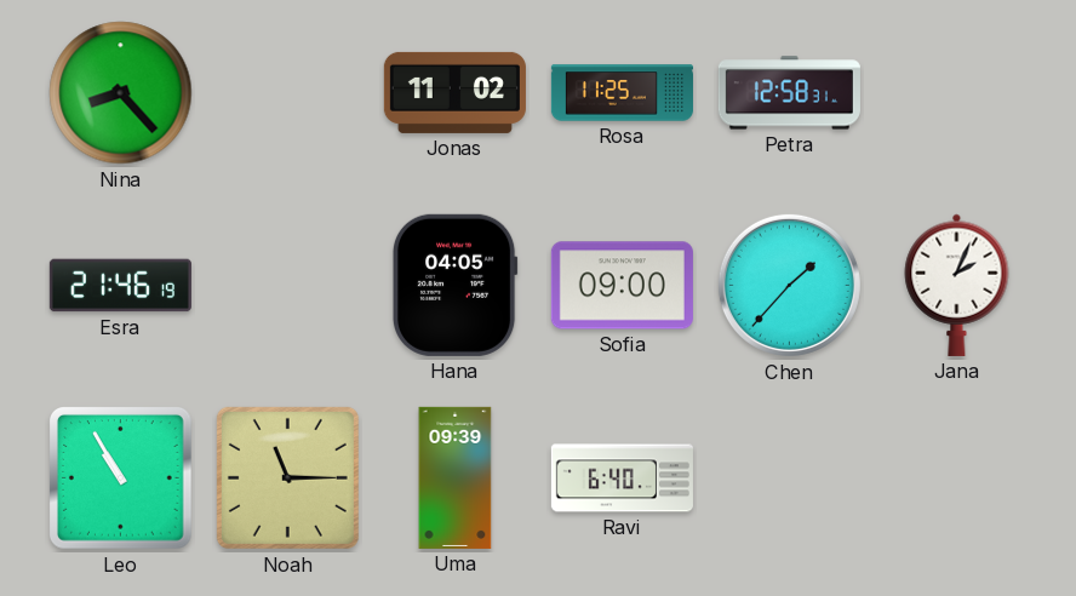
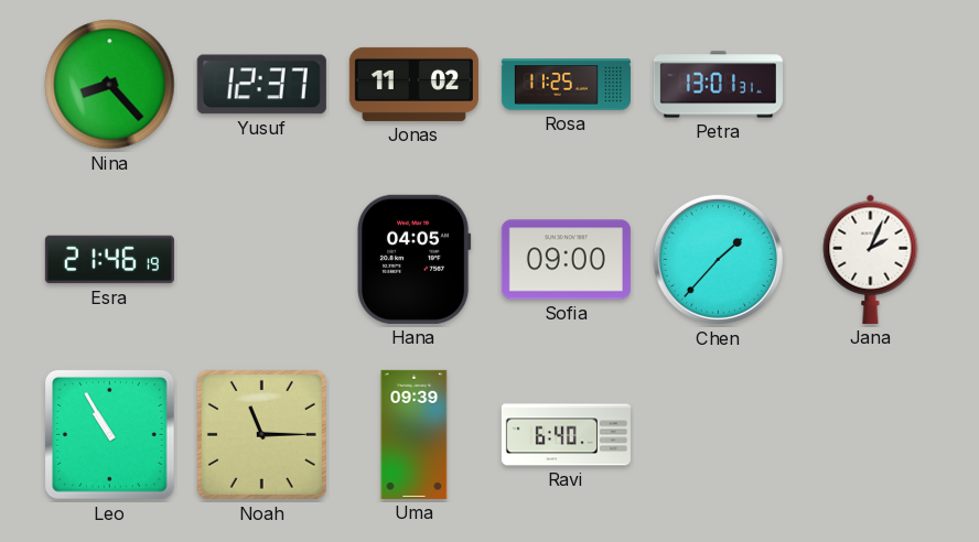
Yusuf: none -> 12:37
Petra: 12:58 -> 13:01
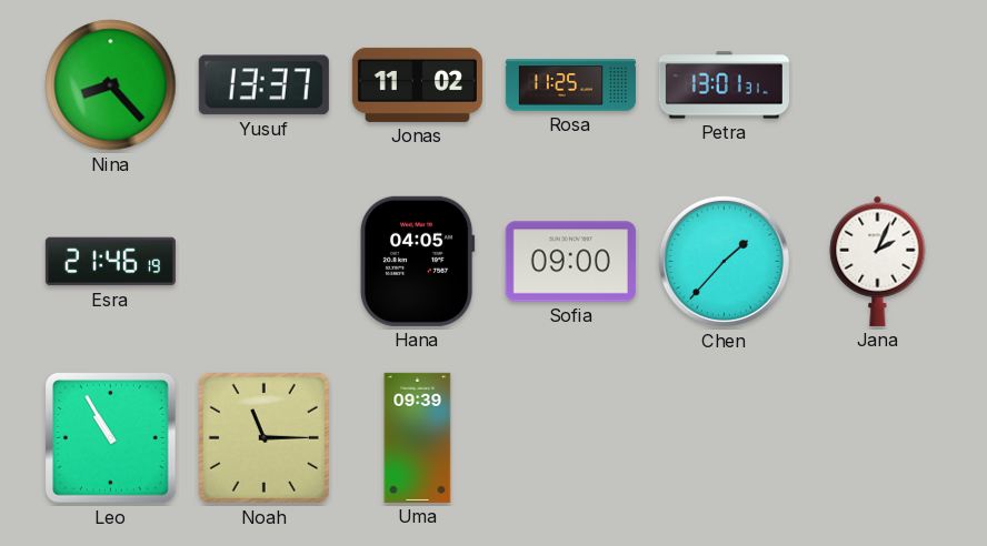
Yusuf: 12:37 -> 13:37
Ravi: 6:40 -> none
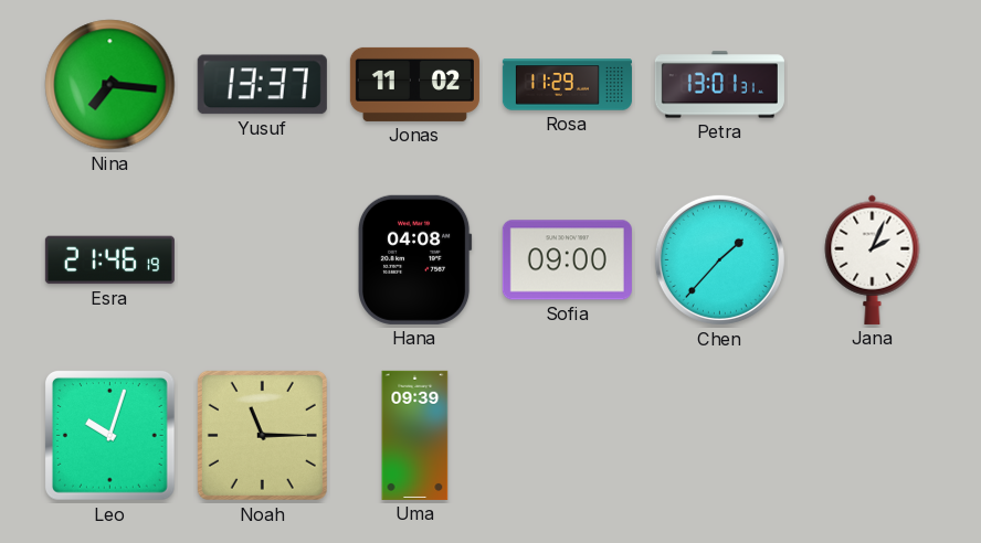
Nina: 8:23 -> 7:16
Rosa: 11:25 -> 11:29
Hana: 04:05 -> 04:08
Leo: 10:55 -> 10:03
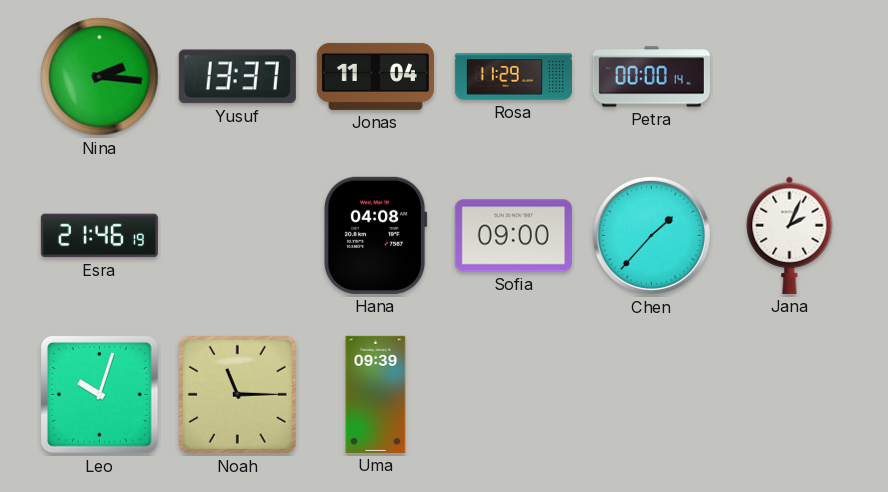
Nina: 7:16 -> 2:16
Jonas: 11:02 -> 11:04
Petra: 13:01 -> 00:00
